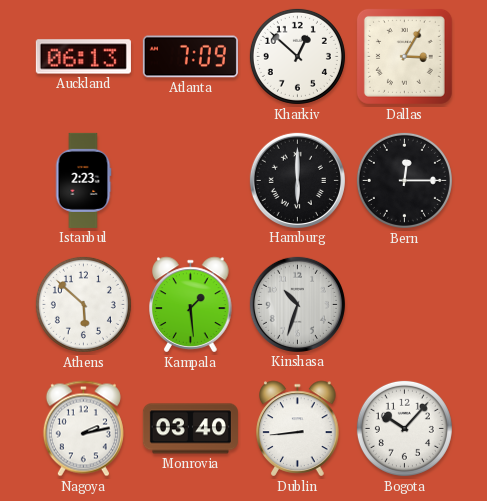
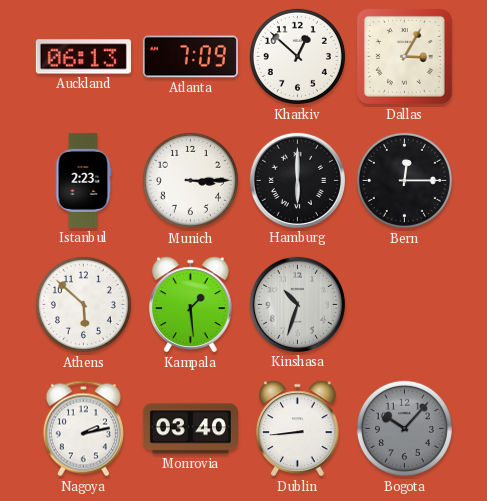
Munich: none -> 3:15
Bogota dial: white -> grey
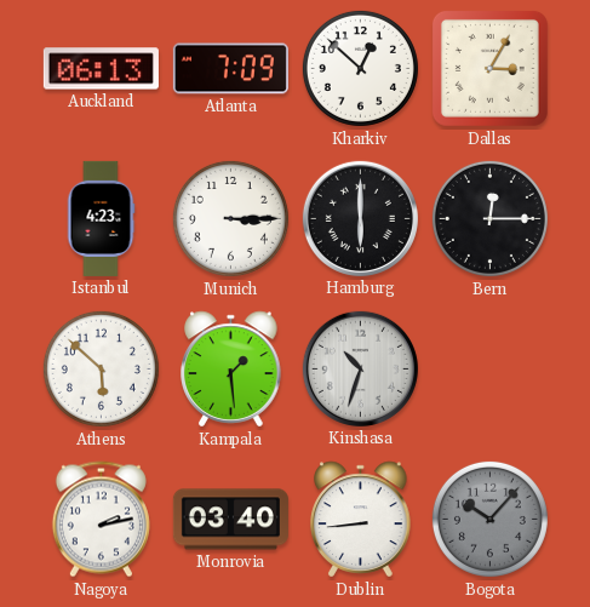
Istanbul: 2:23 -> 4:23
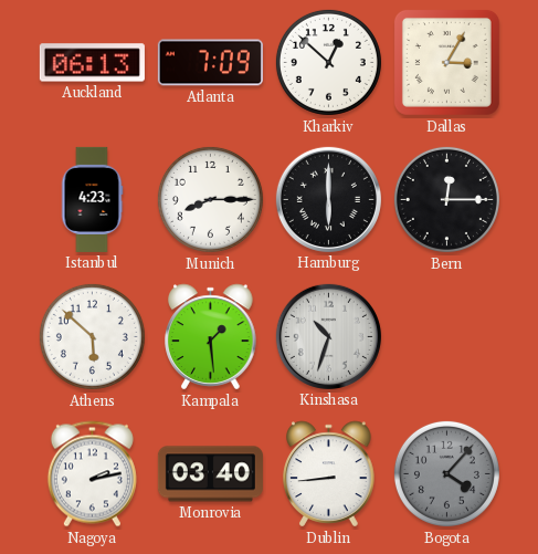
Munich: 3:15 -> 8:15
Bogota: 10:07 -> 4:07
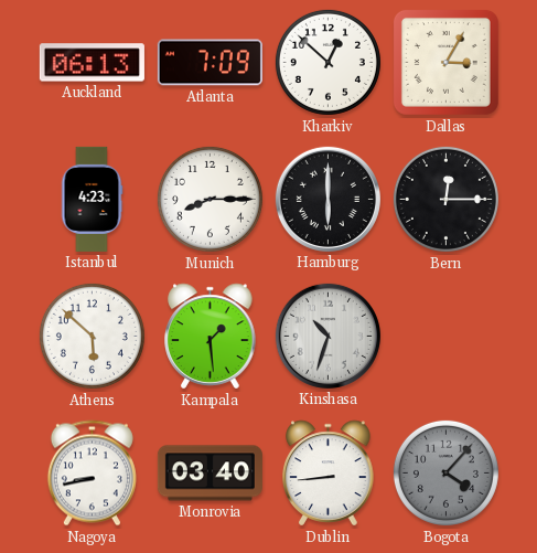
Nagoya: 2:13 -> 8:43
